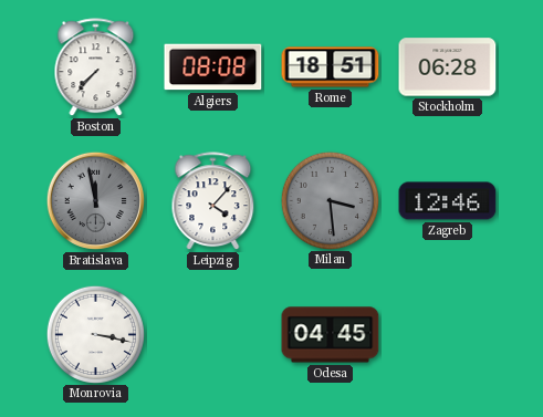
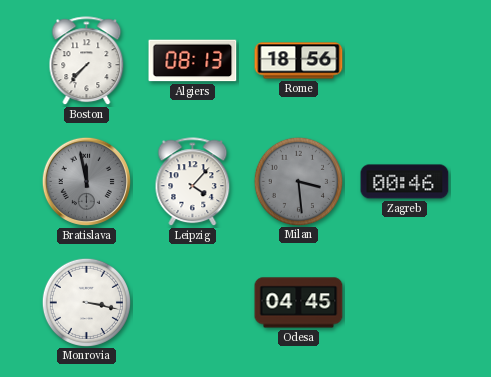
Algiers: 08:08 -> 08:13
Rome: 18:51 -> 18:56
Stockholm: 06:28 -> none
Zagreb: 12:46 -> 00:46
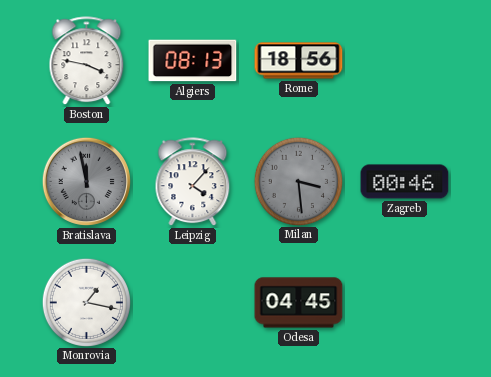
Boston: 7:37 -> 3:47
Monrovia: 3:17 -> 1:17
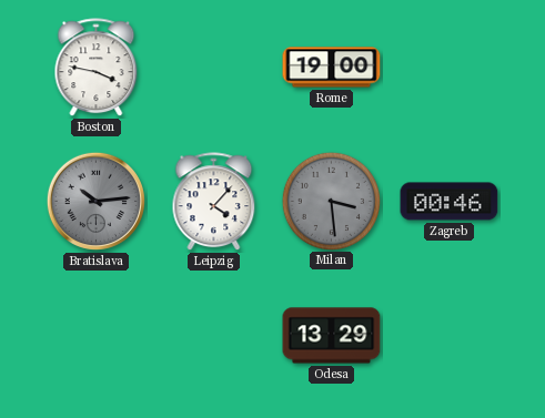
Algiers: 08:13 -> none
Rome: 18:56 -> 19:00
Bratislava: 11:58 -> 10:14
Monrovia: 1:17 -> none
Odesa: 04:45 -> 13:29
